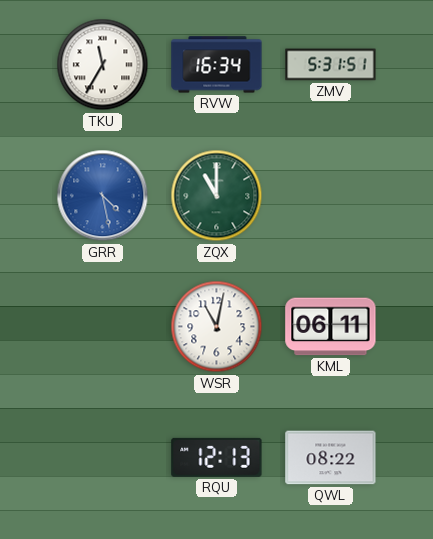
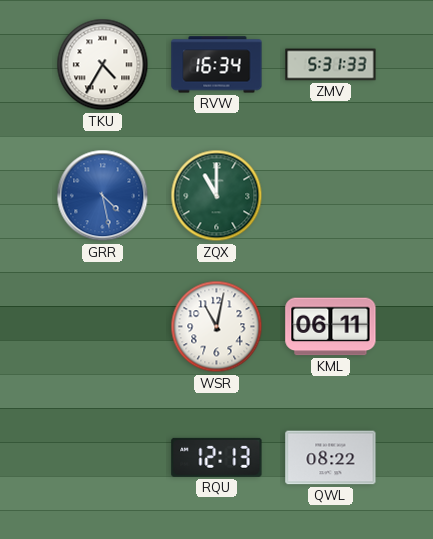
TKU: 11:35 -> 4:35
ZMV: 5:31:51 -> 5:31:33
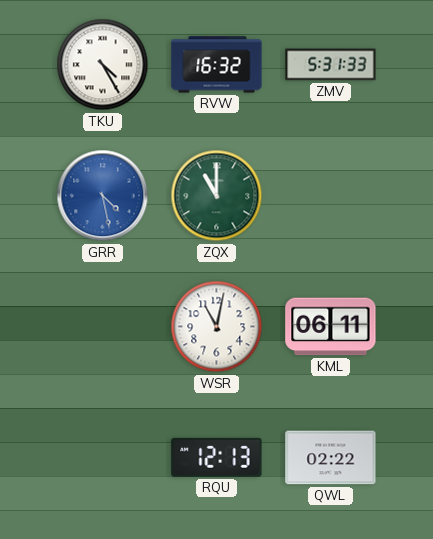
TKU: 4:35 -> 4:25
RVW: 16:34 -> 16:32
QWL: 08:22 -> 02:22
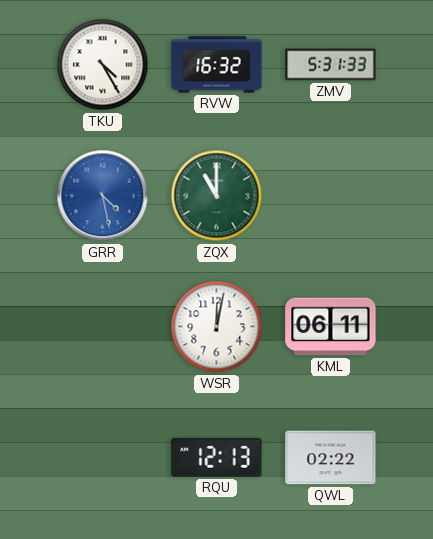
WSR: 11:02 -> 12:02
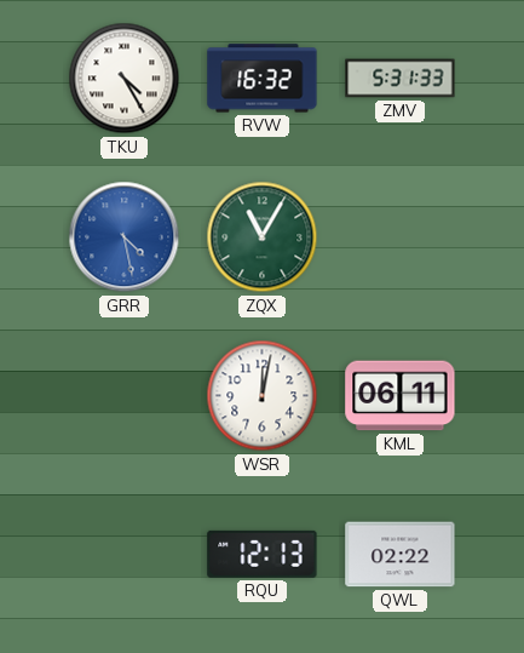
ZQX: 11:00 -> 11:05
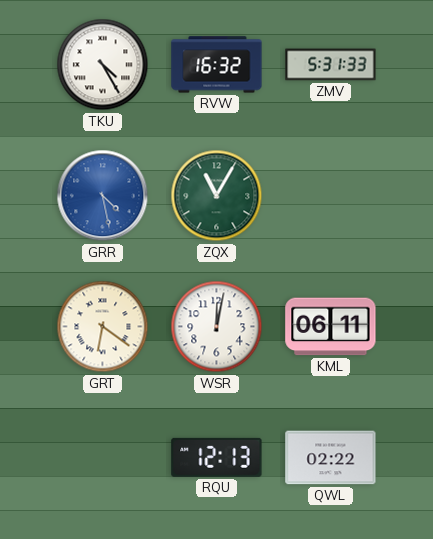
GRT: none -> 6:21
